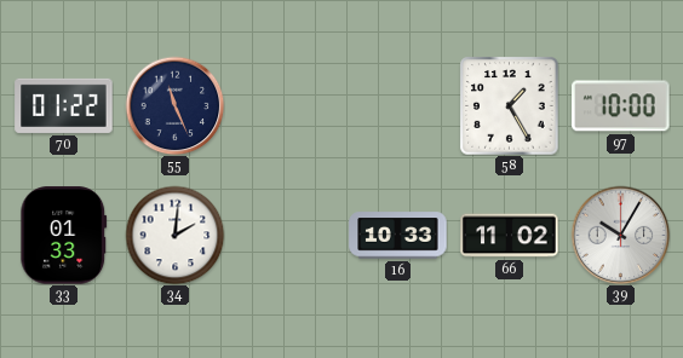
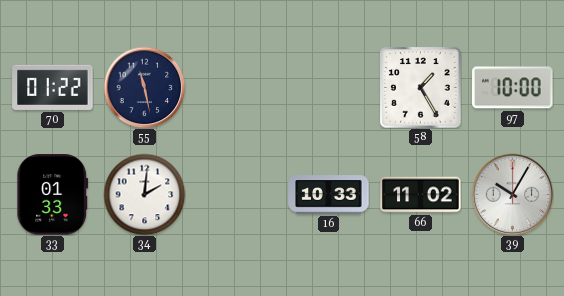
55: 11:26 -> 11:28
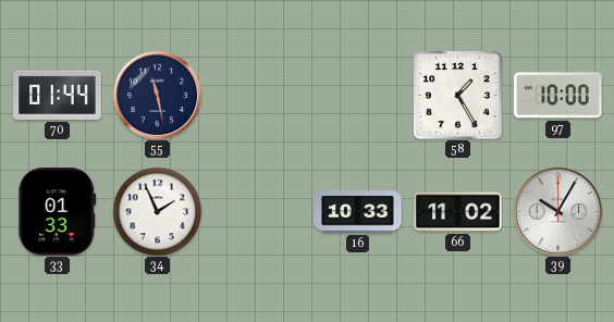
70: 01:22 -> 01:44
34: 2:01 -> 1:56
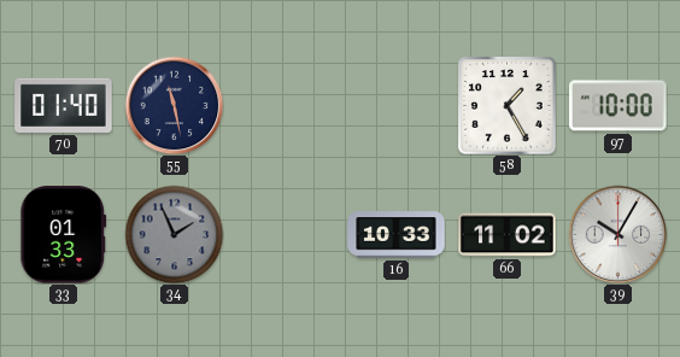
70: 01:44 -> 01:40
34 dial: white -> grey
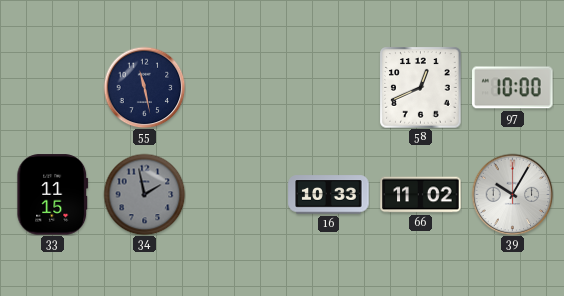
70: 01:40 -> none
58: 1:25 -> 12:41
33: 01:33 -> 11:15
34: 1:56 -> 1:58
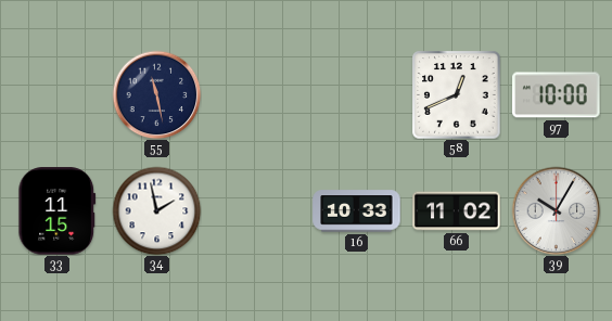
34 dial: grey -> white
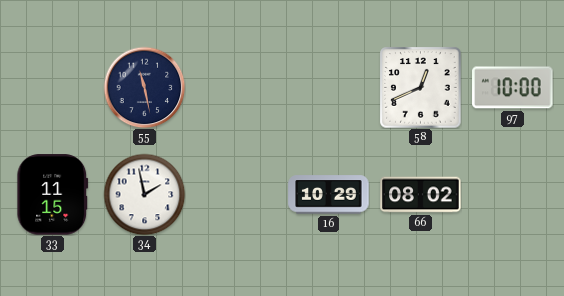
16: 10:33 -> 10:29
66: 11:02 -> 08:02
39: 10:05 -> none
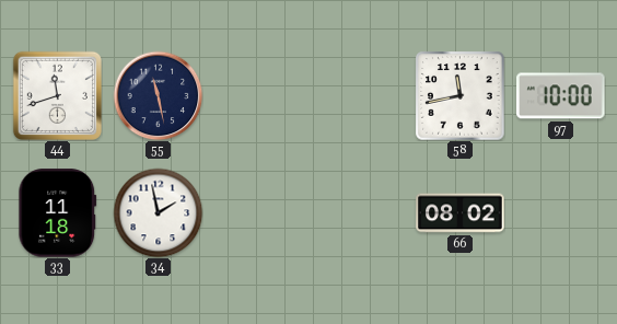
44: none -> 11:42
58: 12:41 -> 11:43
33: 11:15 -> 11:18
16: 10:29 -> none
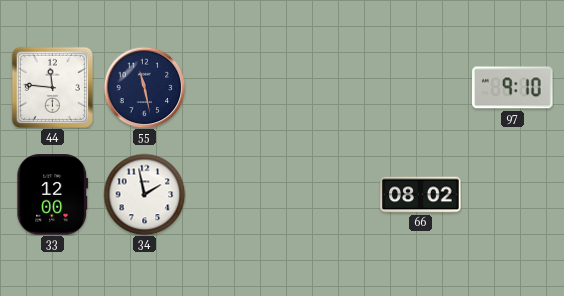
44: 11:42 -> 11:46
58: 11:43 -> none
97: 10:00 -> 9:10
33: 11:18 -> 12:00
